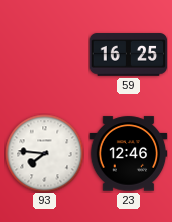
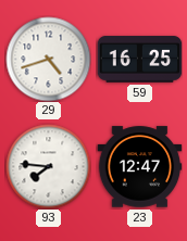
29: none -> 4:42
23: 12:46 -> 12:47
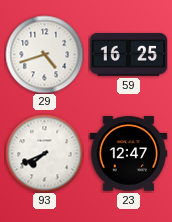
93: 7:46 -> 7:41
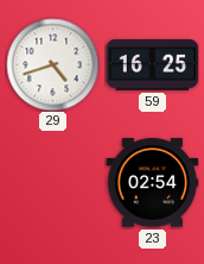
93: 7:41 -> none
23: 12:47 -> 02:54
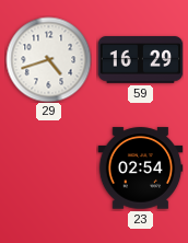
59: 16:25 -> 16:29
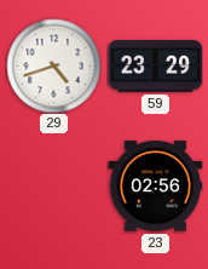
59: 16:29 -> 23:29
23: 02:54 -> 02:56
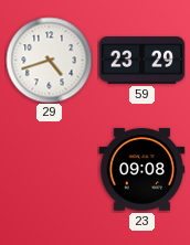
23: 02:56 -> 09:08
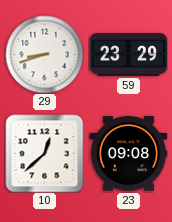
29: 4:42 -> 8:42
10: none -> 12:38
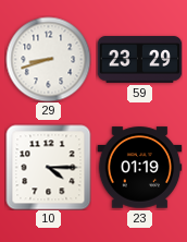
10: 12:38 -> 4:15
23: 09:08 -> 01:19
